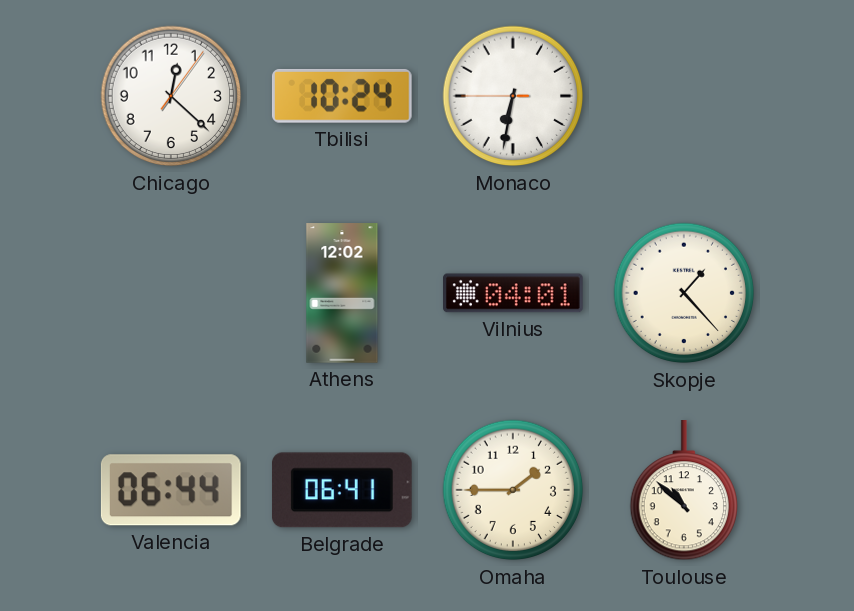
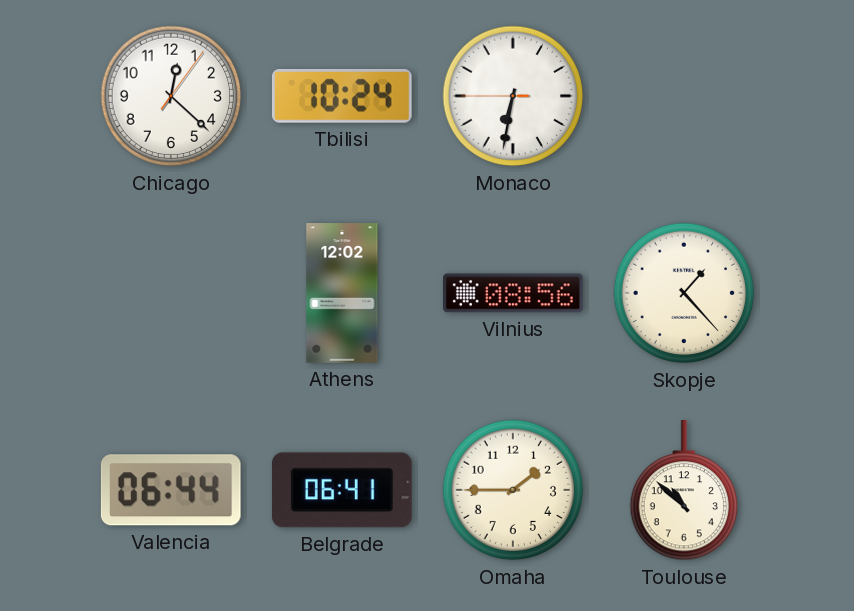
Vilnius: 04:01 -> 08:56
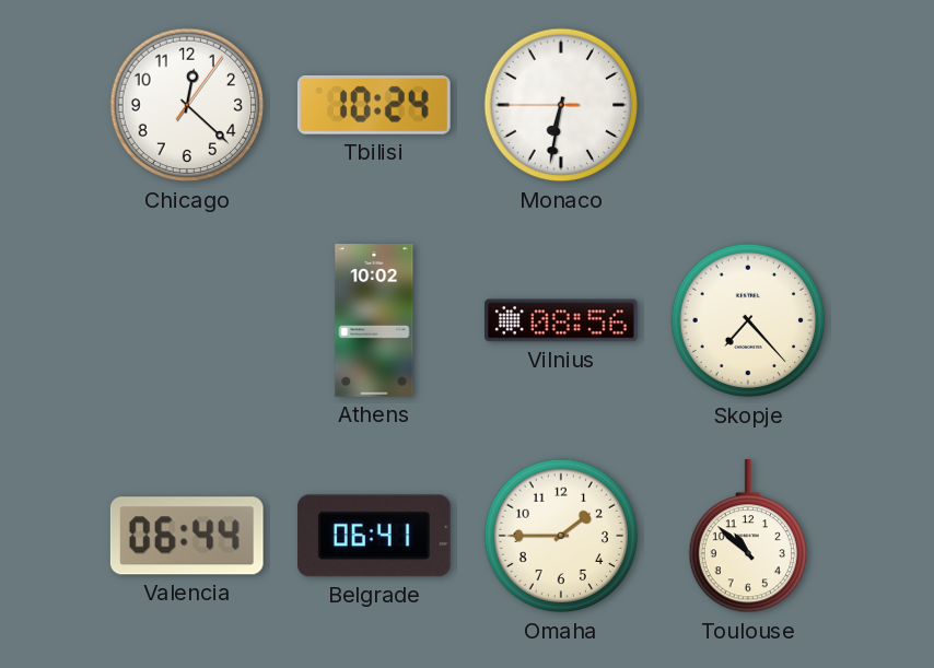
Athens: 12:02 -> 10:02
Skopje: 1:23 -> 7:23
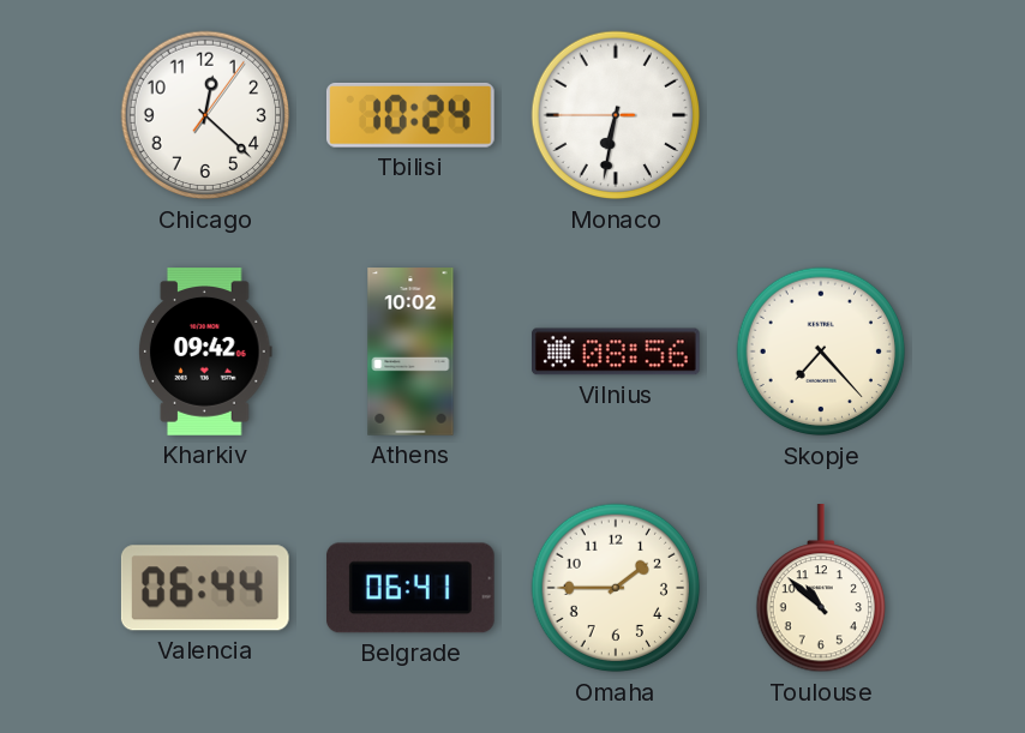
Kharkiv: none -> 09:42
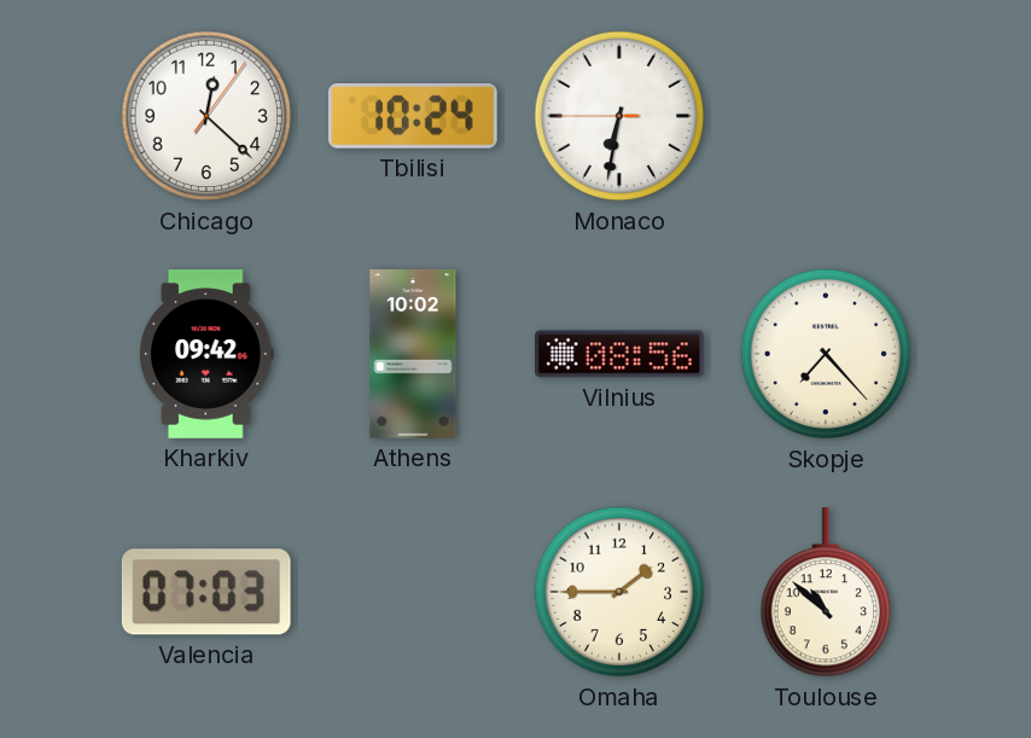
Valencia: 06:44 -> 07:03
Belgrade: 06:41 -> none
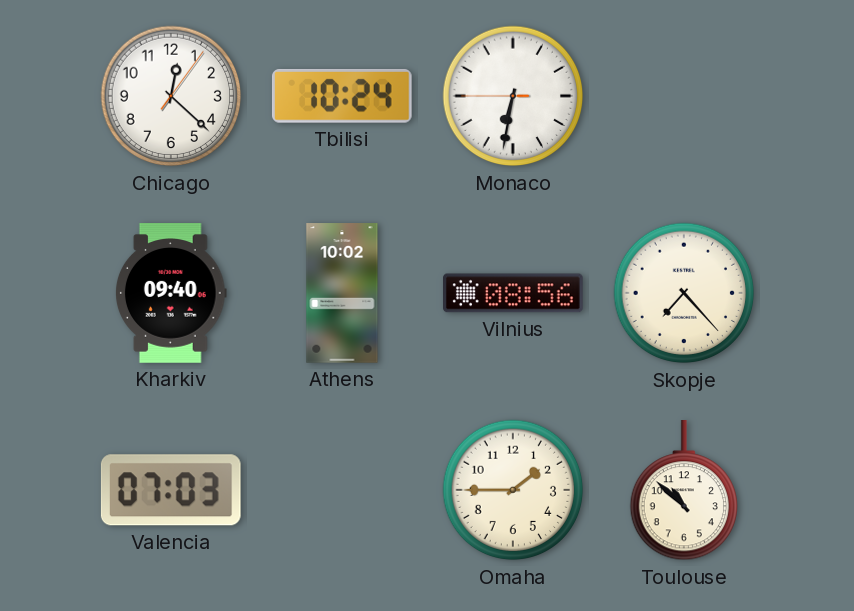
Kharkiv: 09:42 -> 09:40
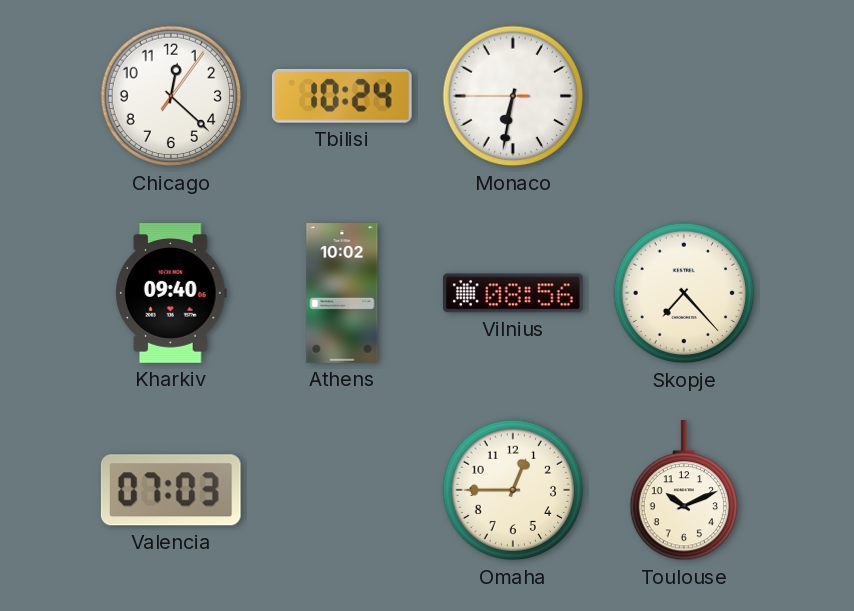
Omaha: 1:45 -> 12:45
Toulouse: 10:52 -> 10:11
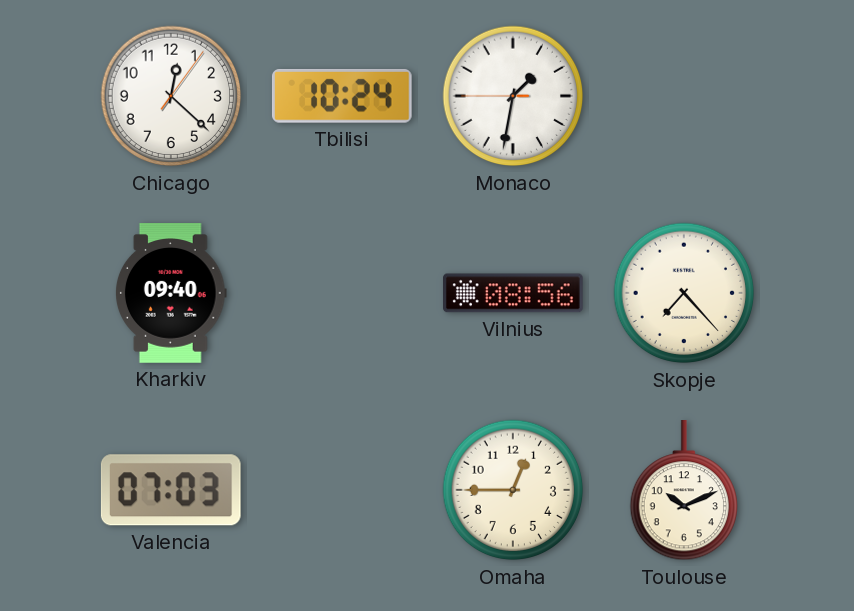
Monaco: 6:31 -> 1:31
Athens: 10:02 -> none
